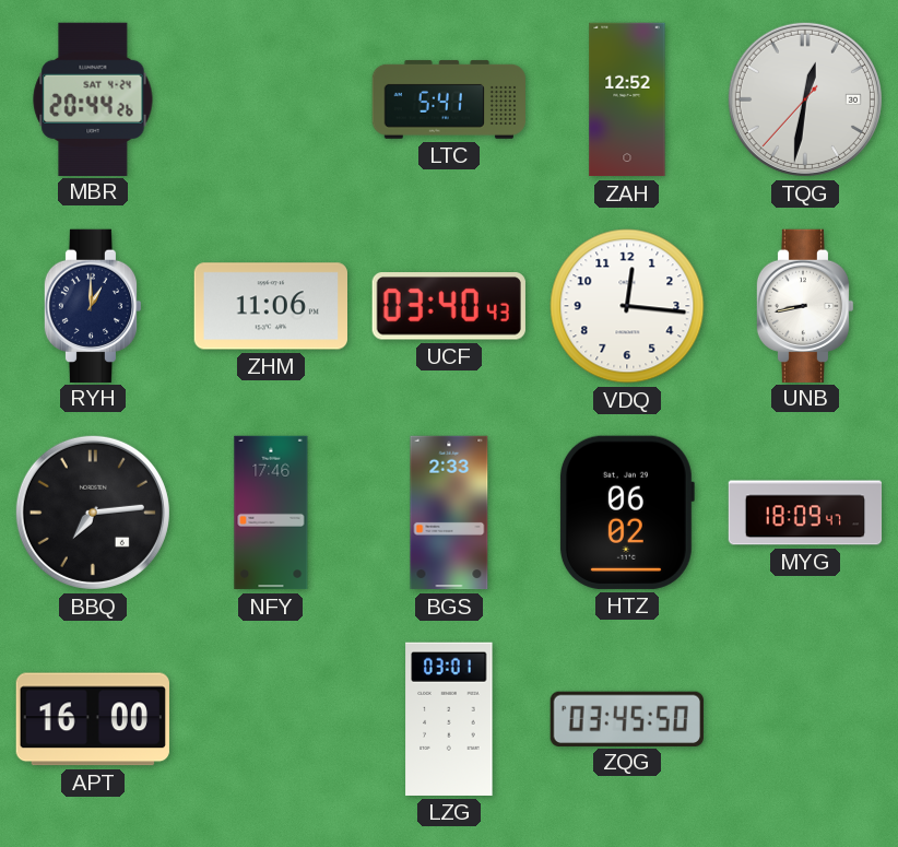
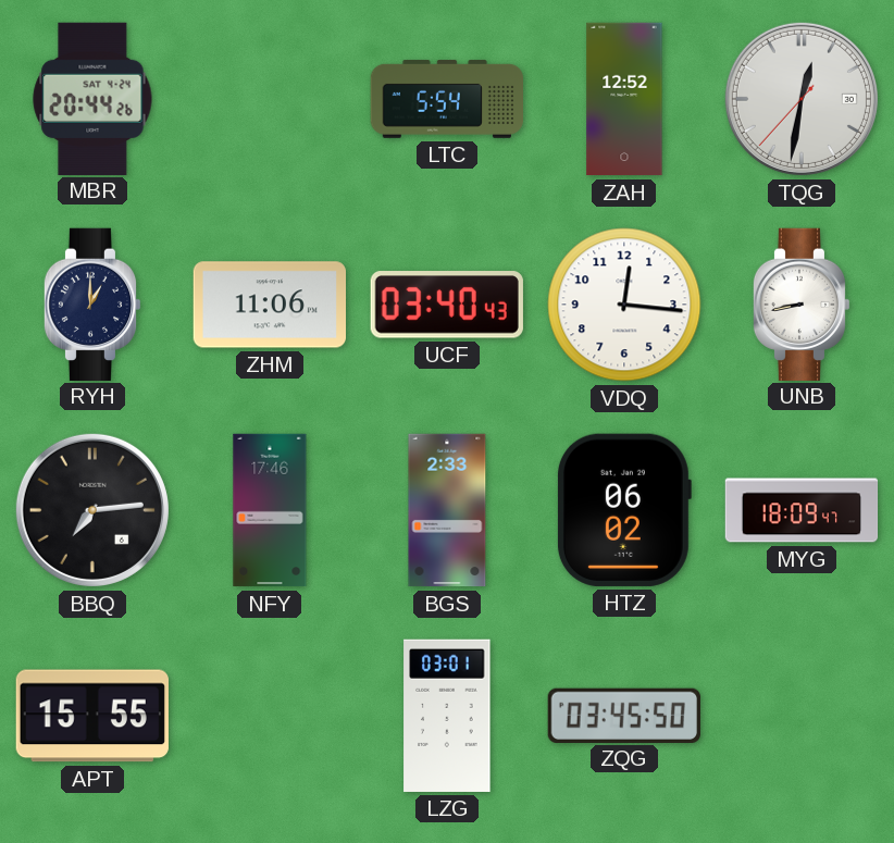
LTC: 5:41 -> 5:54
APT: 16:00 -> 15:55
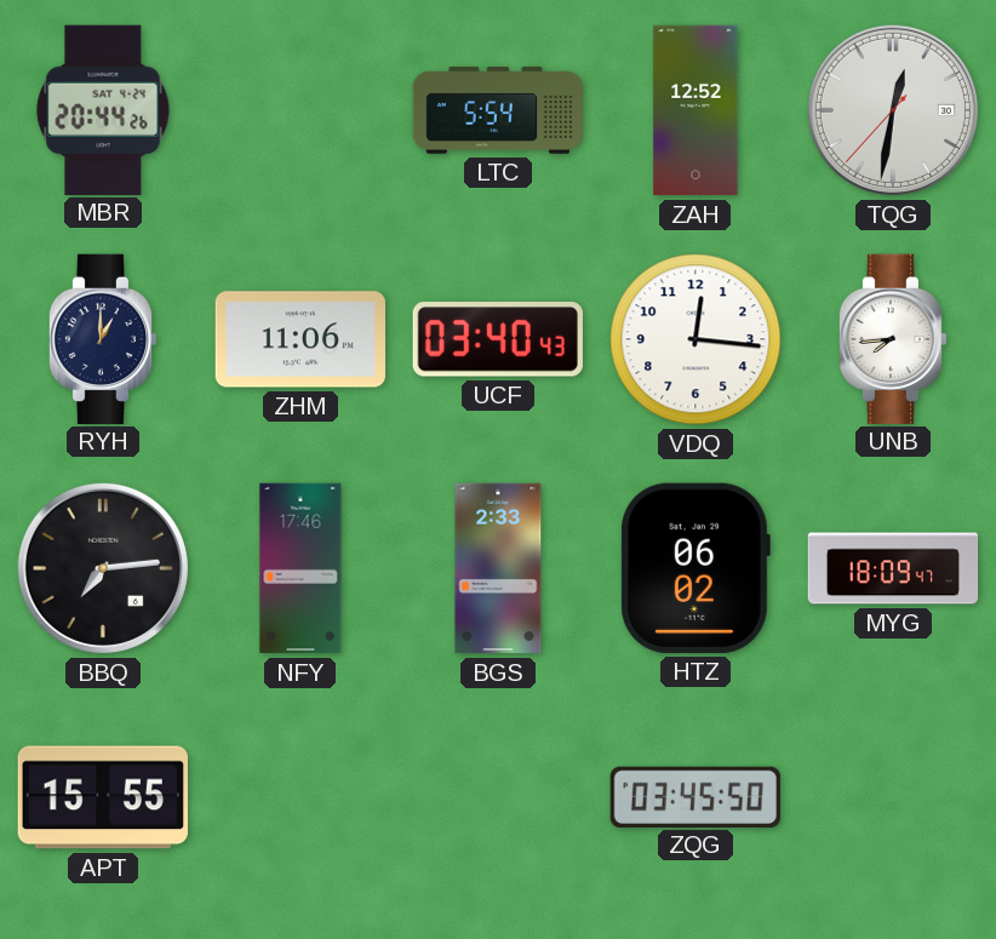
UNB: 8:43 -> 7:44
LZG: 03:01 -> none
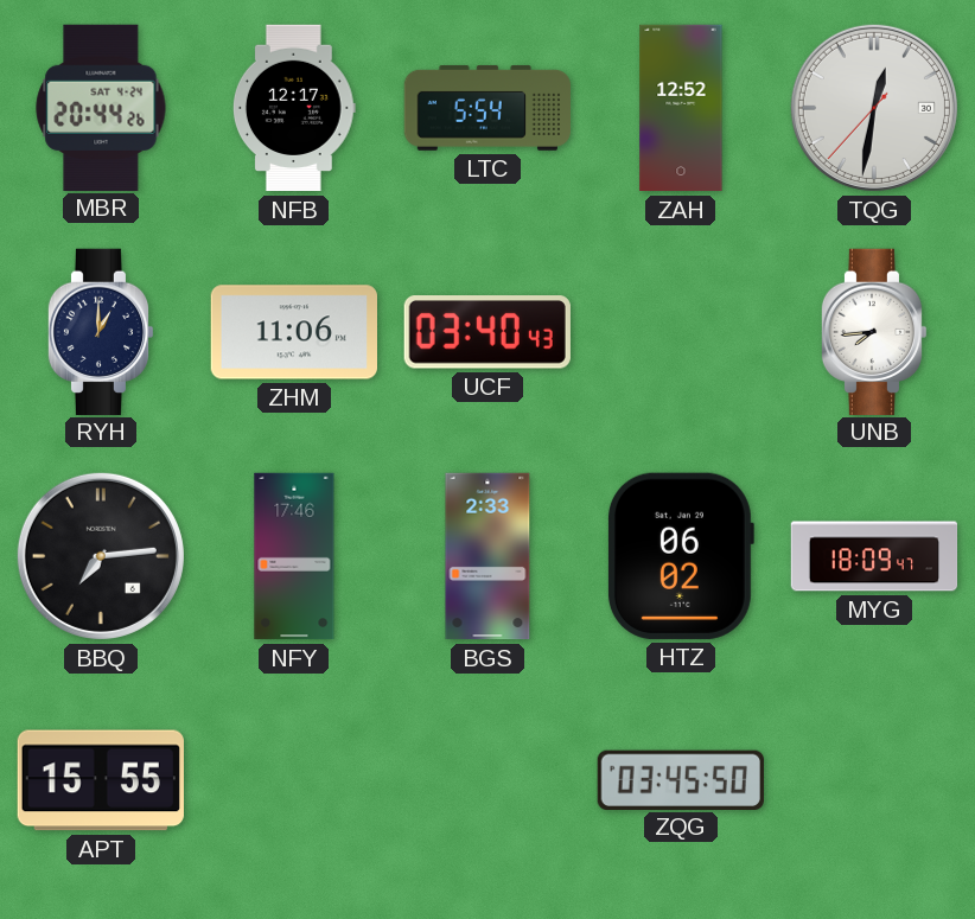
NFB: none -> 12:17
VDQ: 12:16 -> none
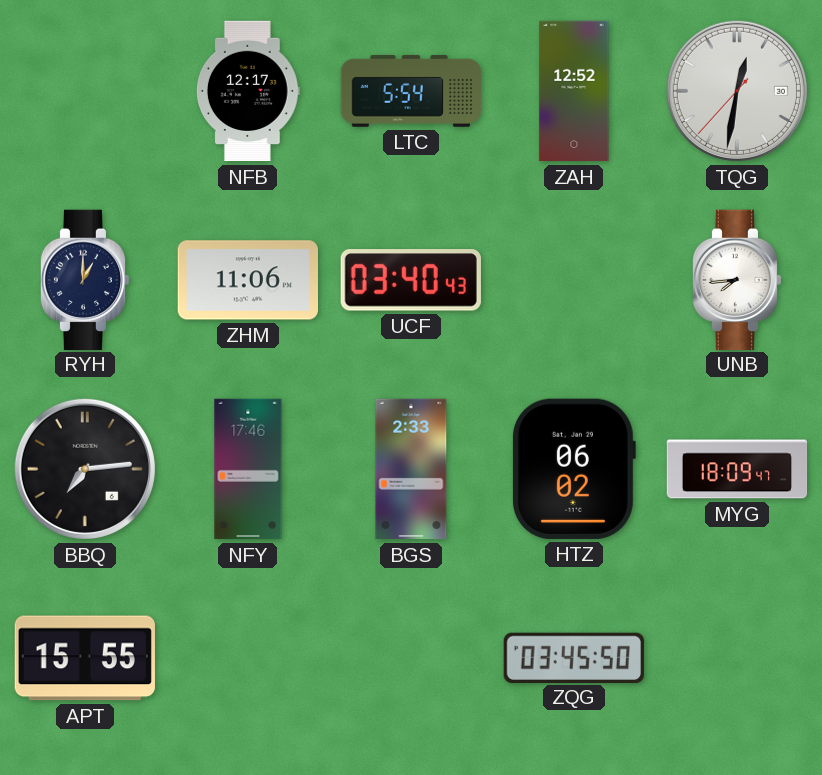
MBR: 20:44 -> none
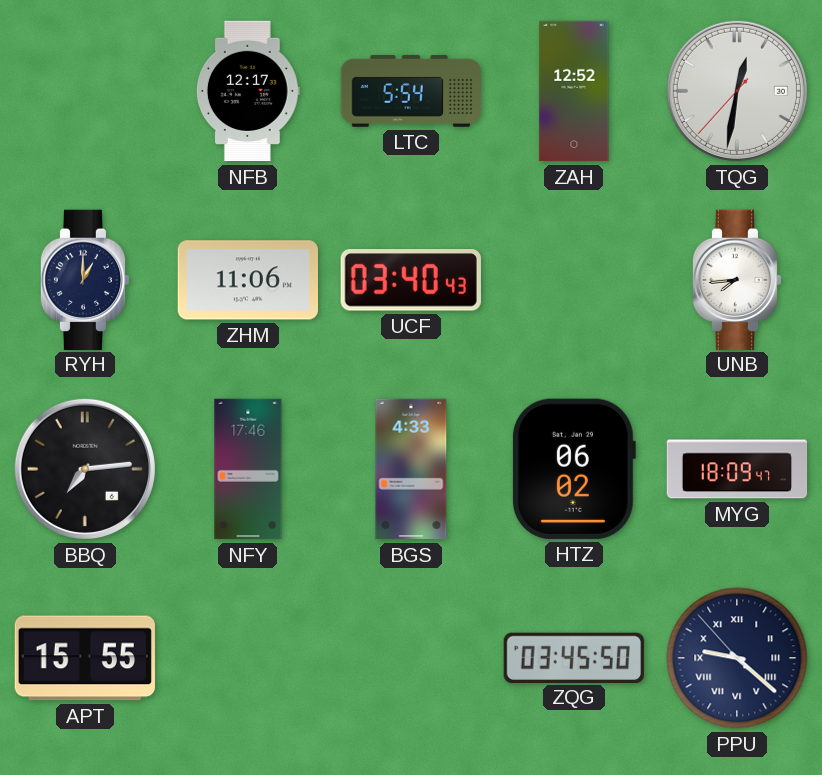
BGS: 2:33 -> 4:33
PPU: none -> 9:21
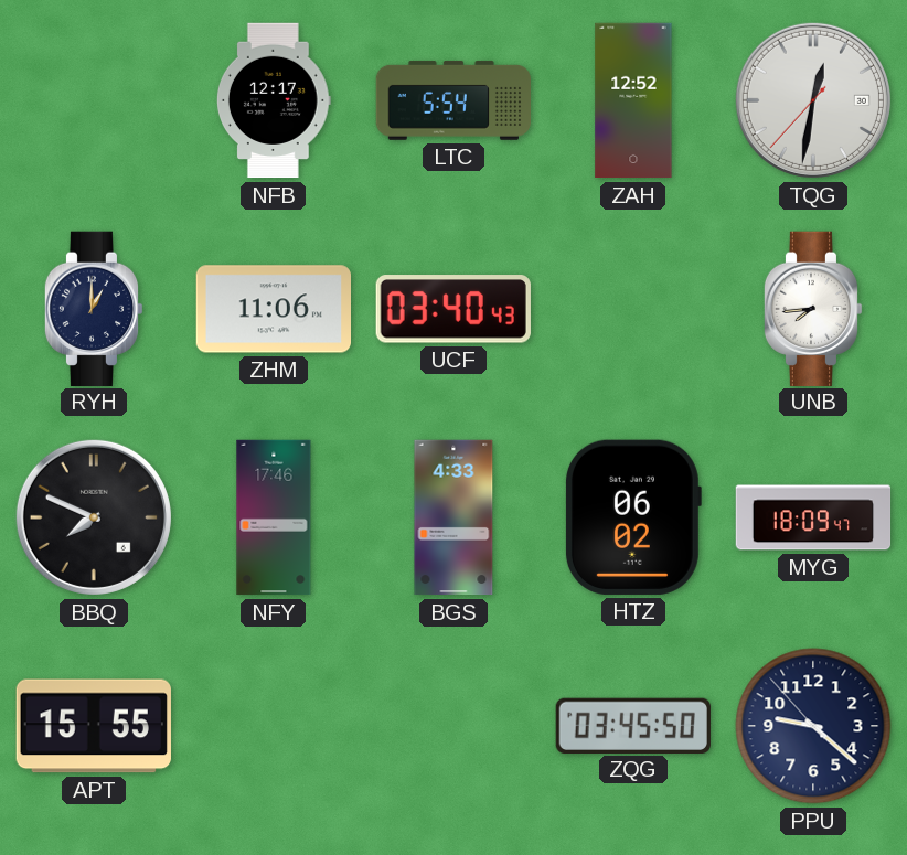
BBQ: 7:14 -> 7:49
PPU numerals: Roman -> Arabic
